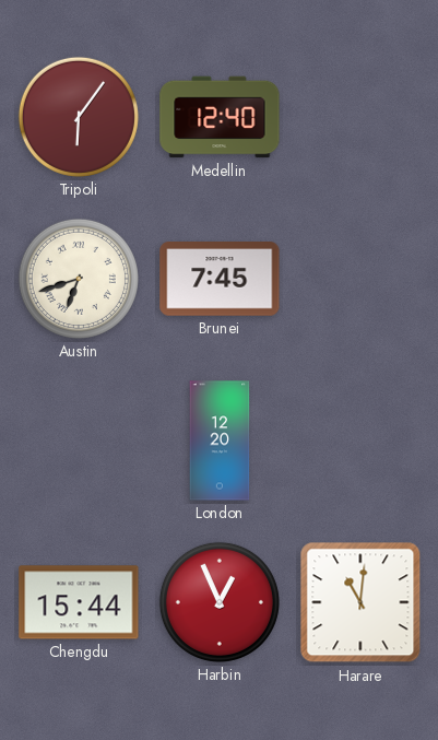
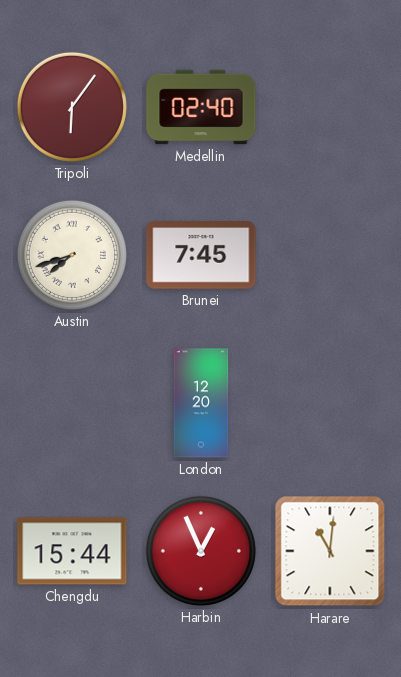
Medellin: 12:40 -> 02:40
Austin: 6:42 -> 7:42
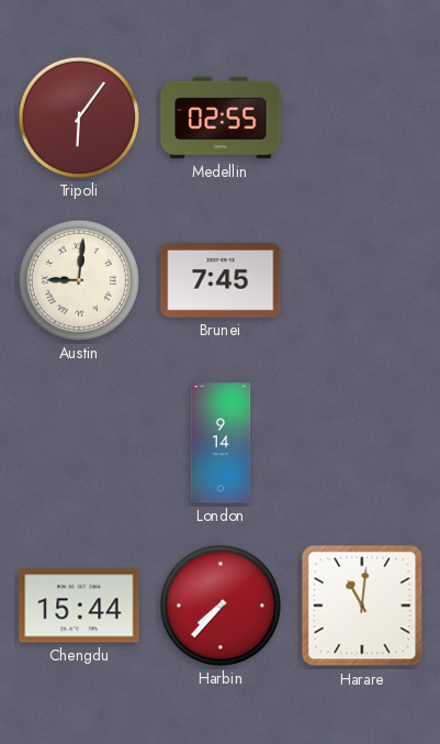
Medellin: 02:40 -> 02:55
Austin: 7:42 -> 9:01
London: 12:20 -> 9:14
Harbin: 12:56 -> 7:37
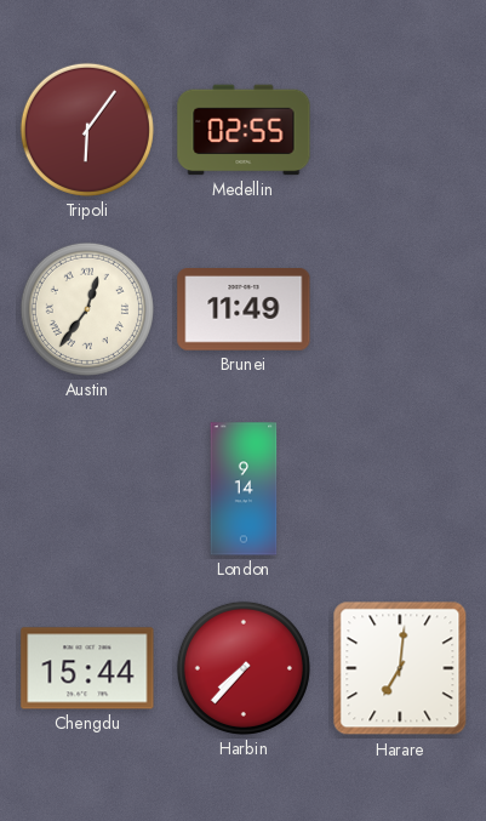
Austin: 9:01 -> 12:36
Brunei: 7:45 -> 11:49
Harare: 11:01 -> 7:01
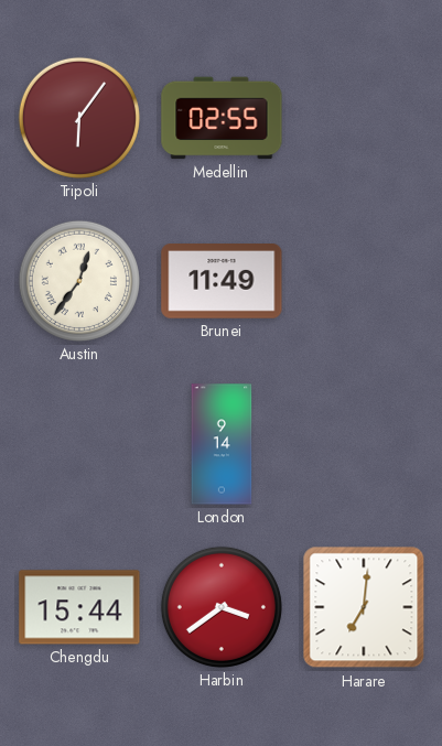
Harbin: 7:37 -> 3:39
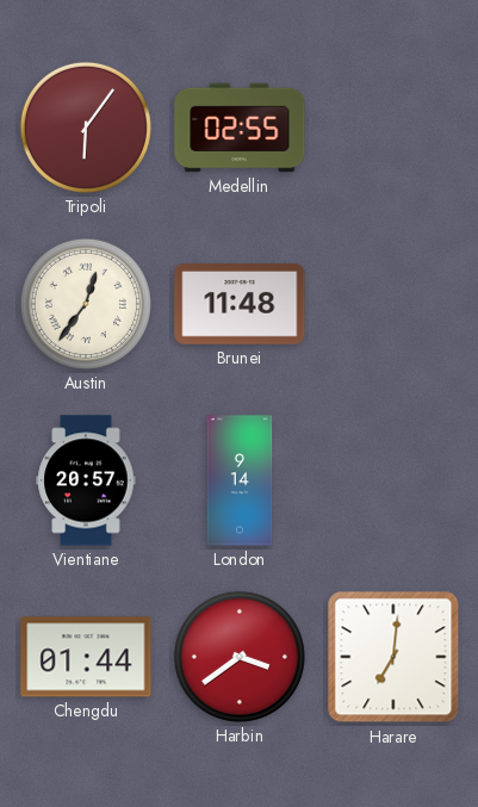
Brunei: 11:49 -> 11:48
Vientiane: none -> 20:57
Chengdu: 15:44 -> 01:44
